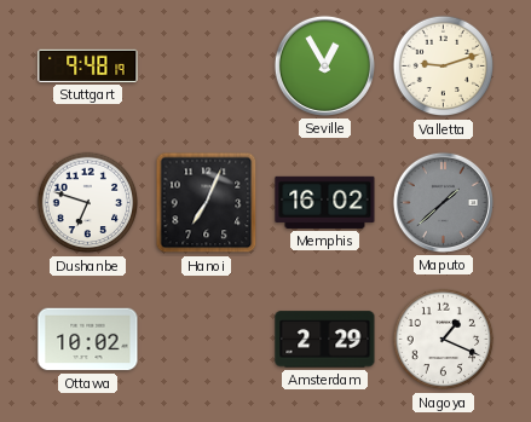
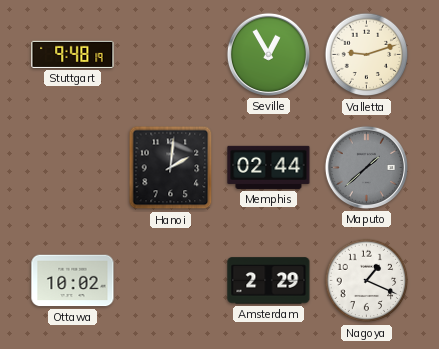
Dushanbe: 6:48 -> none
Hanoi: 7:04 -> 2:01
Memphis: 16:02 -> 02:44
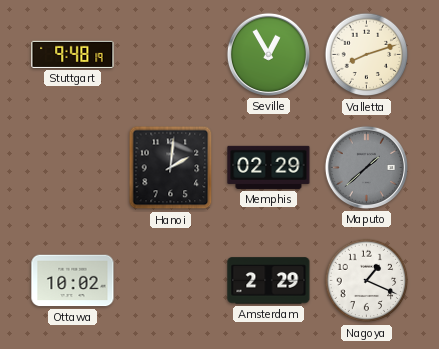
Valletta: 9:12 -> 8:12
Memphis: 02:44 -> 02:29
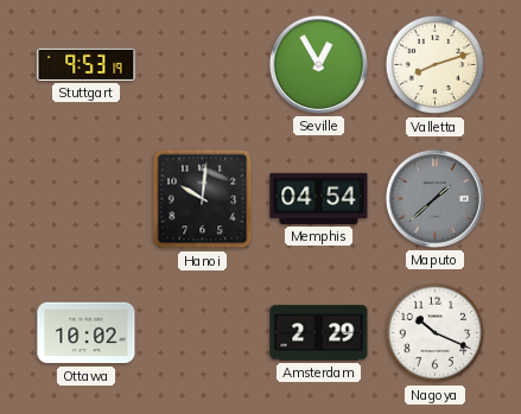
Stuttgart: 9:48 -> 9:53
Hanoi: 2:01 -> 10:01
Memphis: 02:29 -> 04:54
Nagoya: 1:19 -> 10:19
